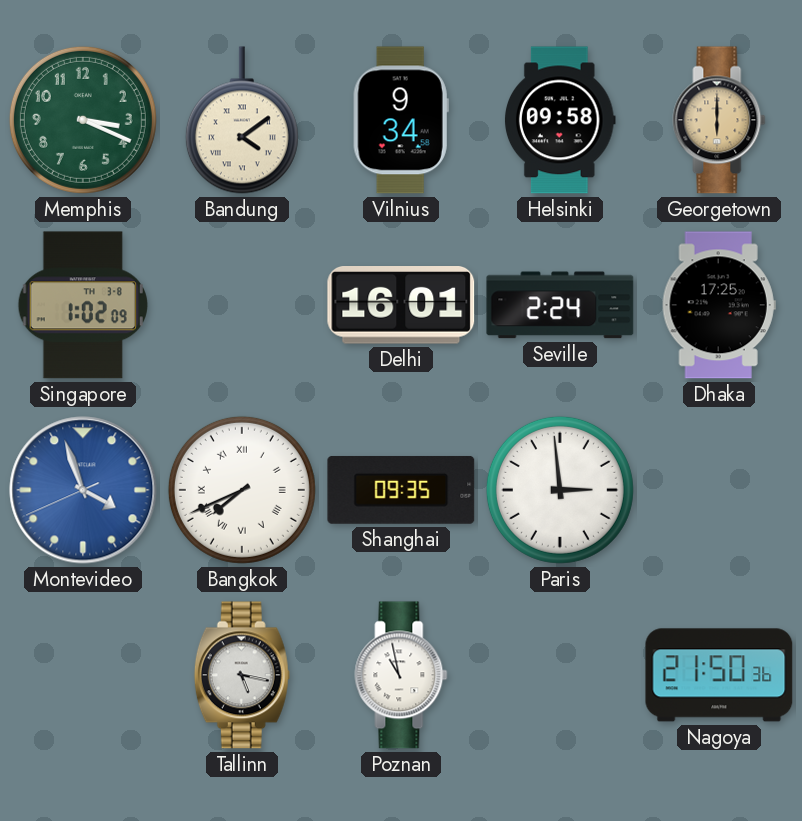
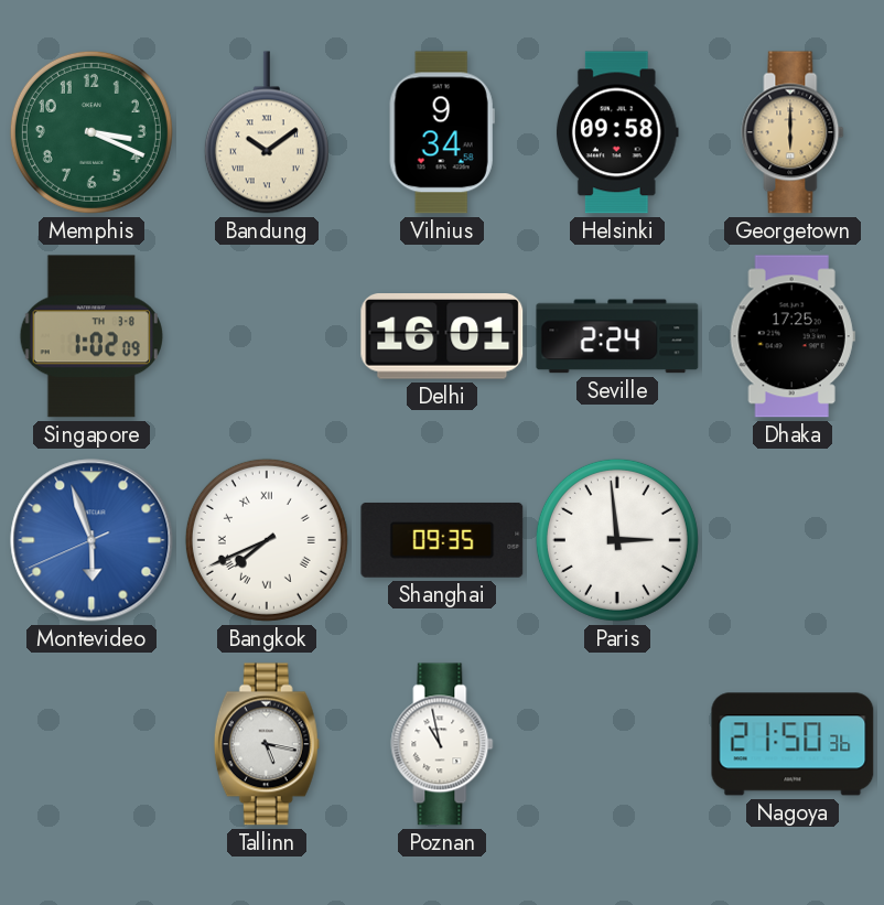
Bandung: 4:09 -> 10:09
Montevideo: 3:56 -> 5:56
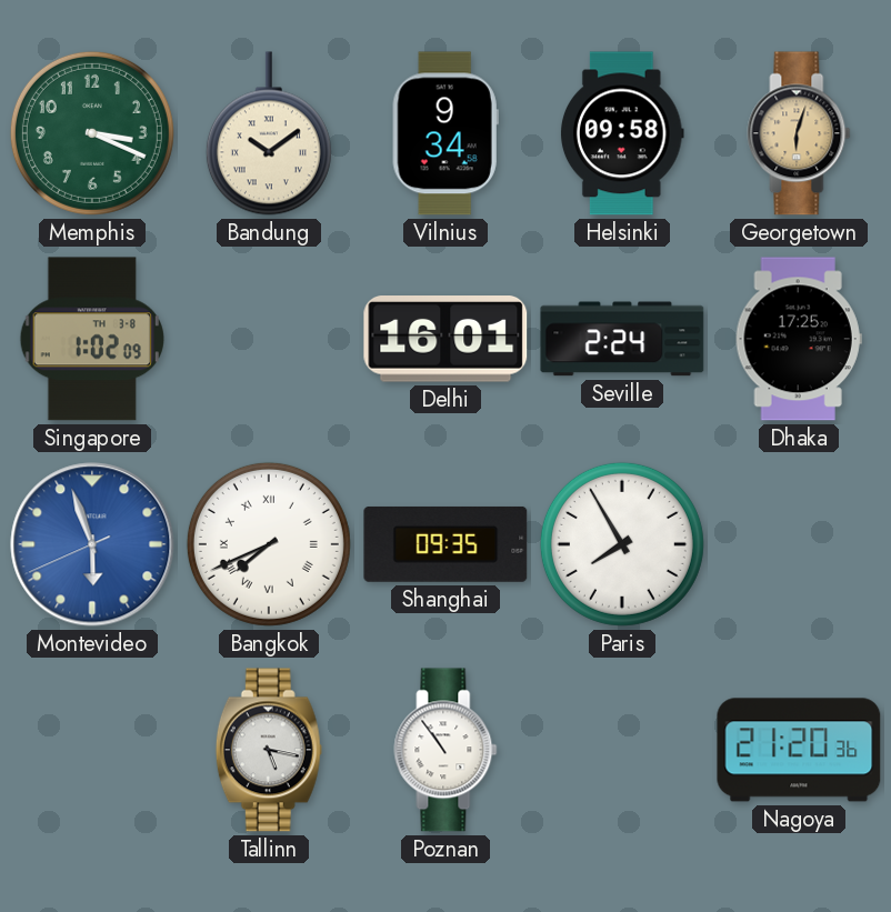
Georgetown: 6:00 -> 6:03
Paris: 2:59 -> 7:55
Poznan: 10:58 -> 10:54
Nagoya: 21:50 -> 21:20
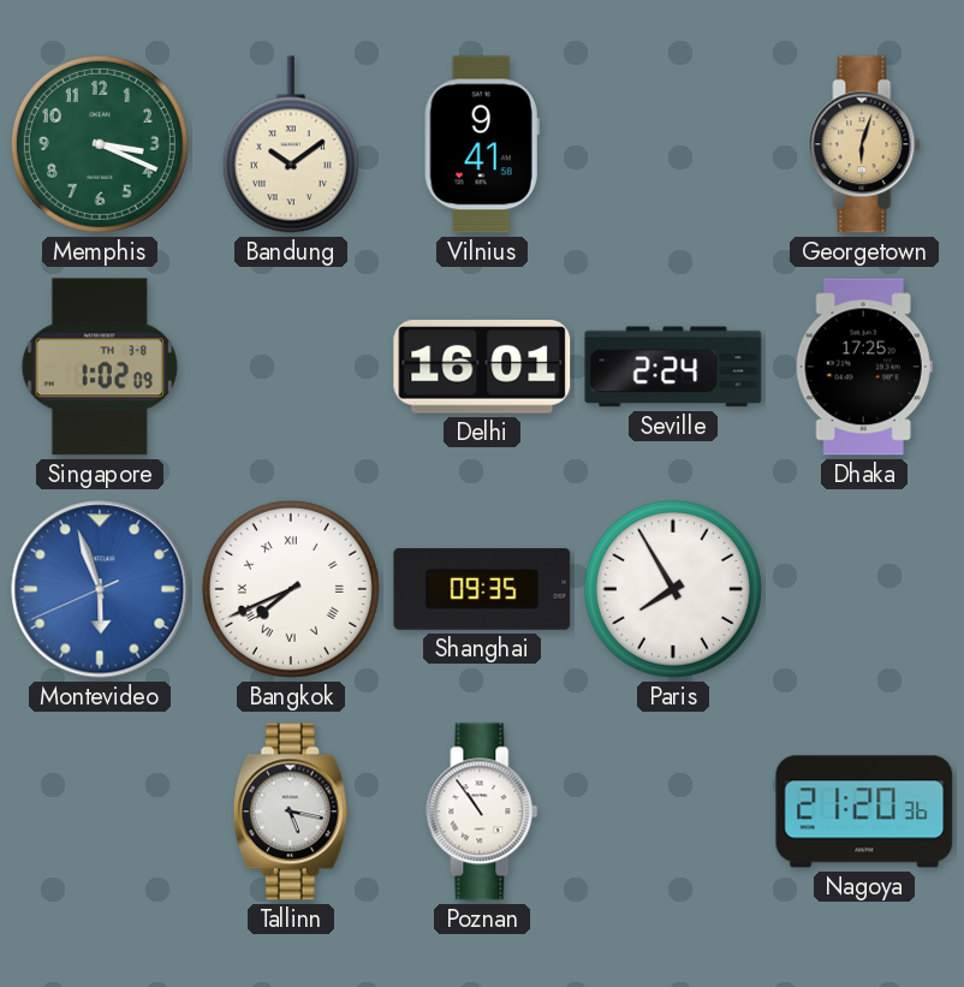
Vilnius: 9:34 -> 9:41
Helsinki: 09:58 -> none
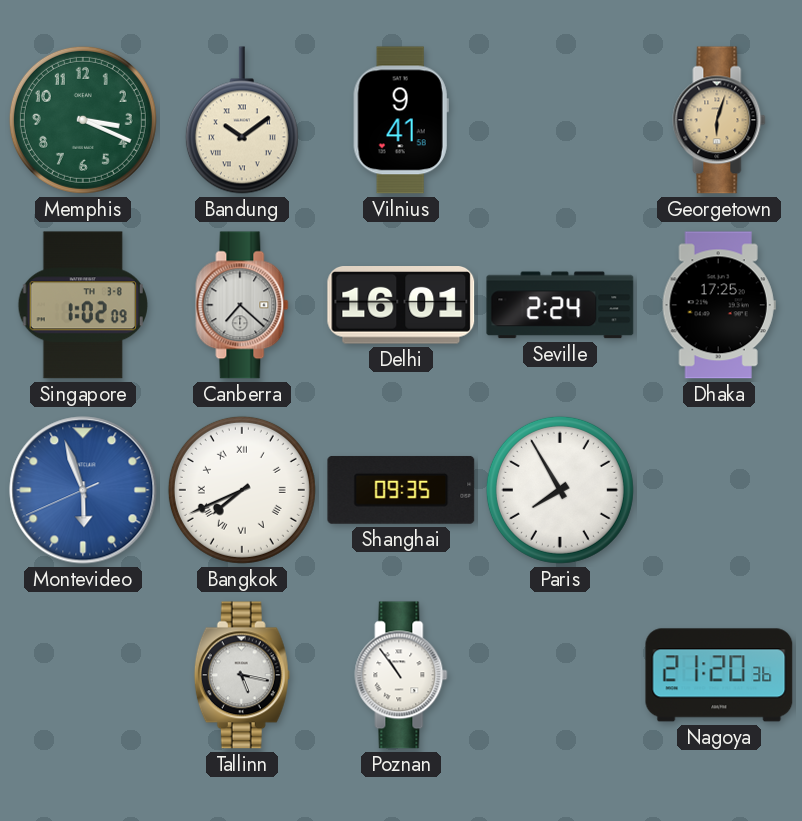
Canberra: none -> 7:22
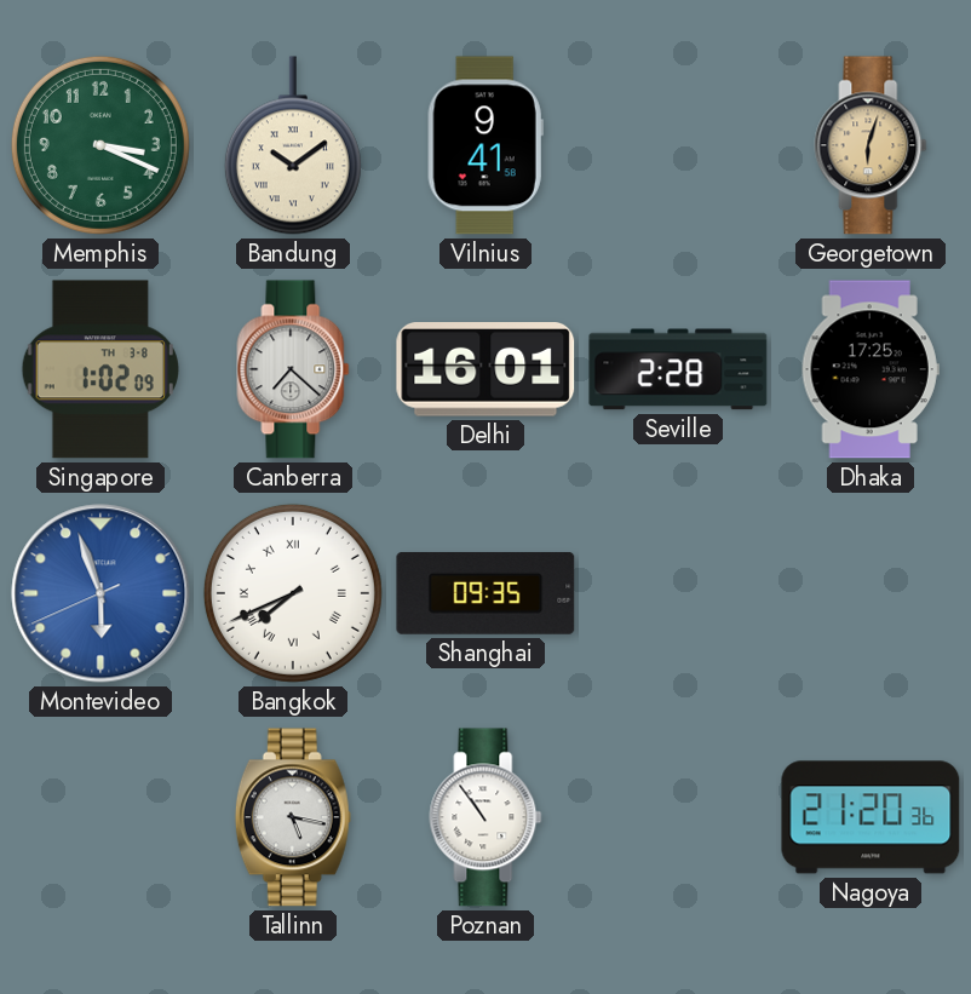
Seville: 2:24 -> 2:28
Paris: 7:55 -> none
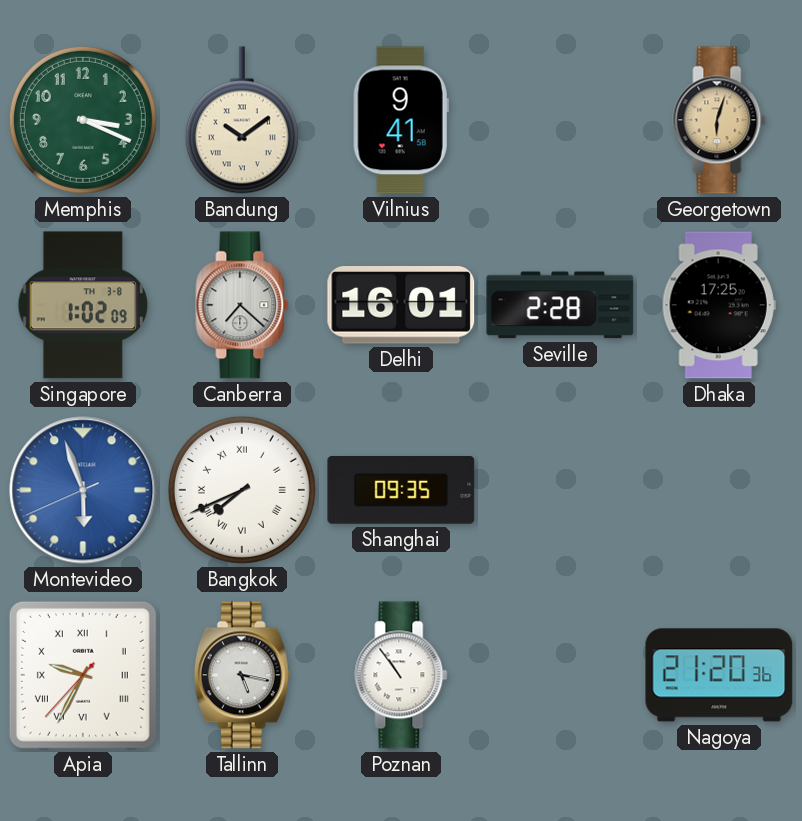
Apia: none -> 9:34
